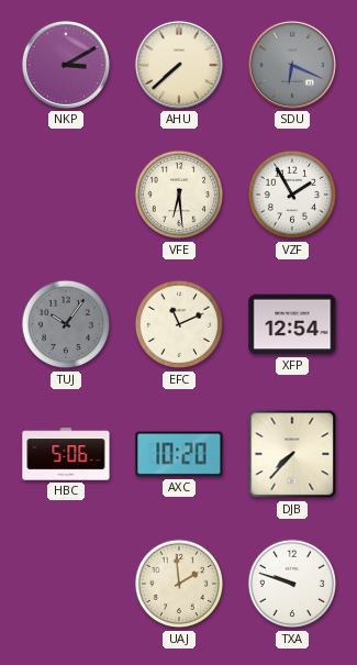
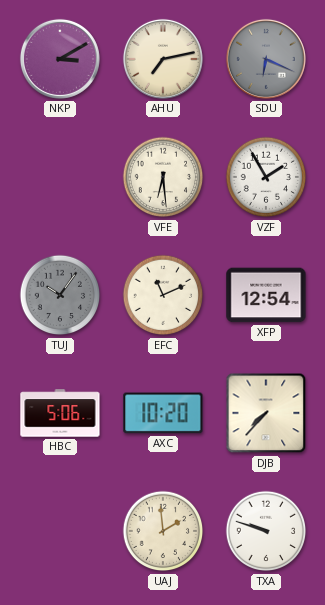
AHU: 7:38 -> 7:13
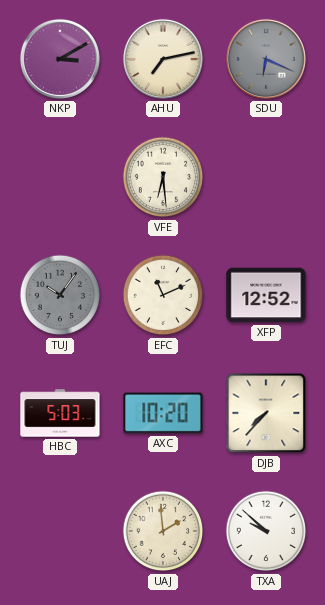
VZF: 1:55 -> none
XFP: 12:54 -> 12:52
HBC: 5:06 -> 5:03
TXA: 9:48 -> 9:52
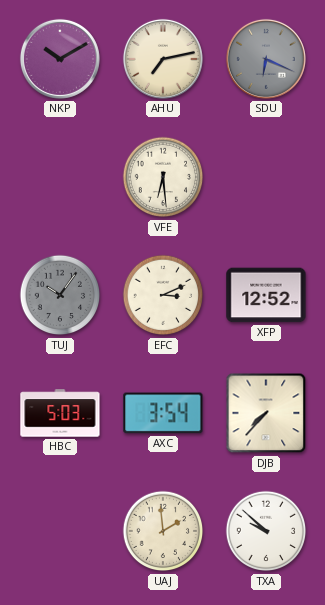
NKP: 3:10 -> 10:10
EFC: 11:11 -> 3:11
AXC: 10:20 -> 3:54
